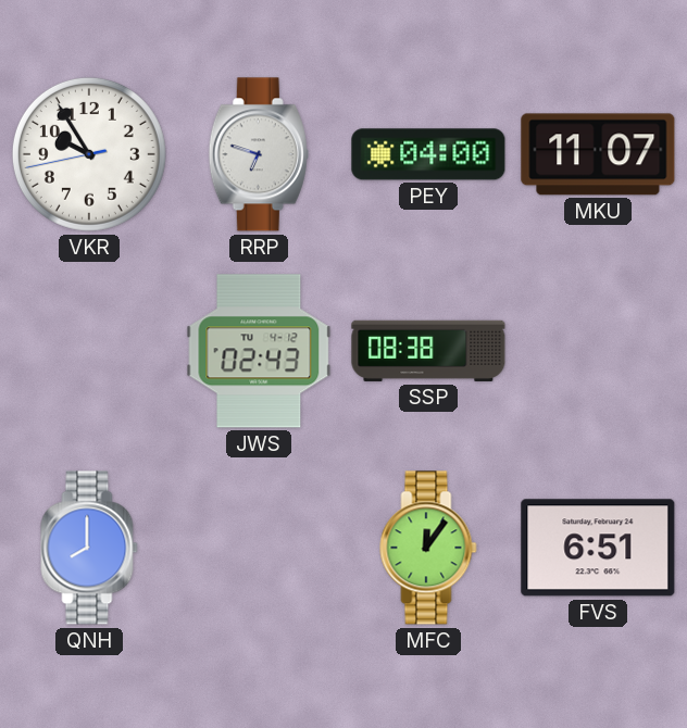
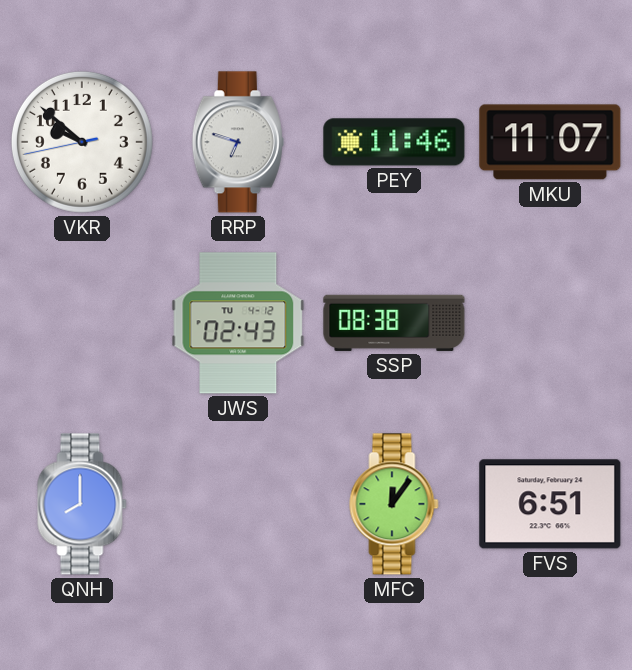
VKR: 9:54 -> 9:51
PEY: 04:00 -> 11:46
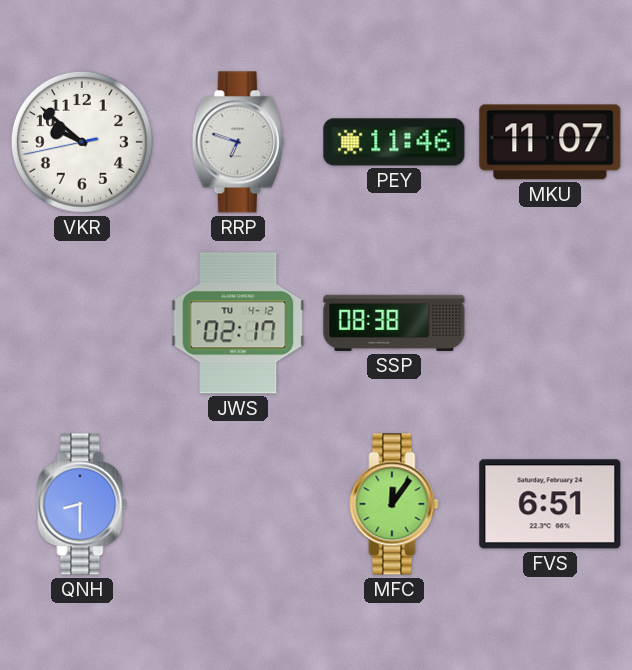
JWS: 02:43 -> 02:17
QNH: 8:00 -> 8:30
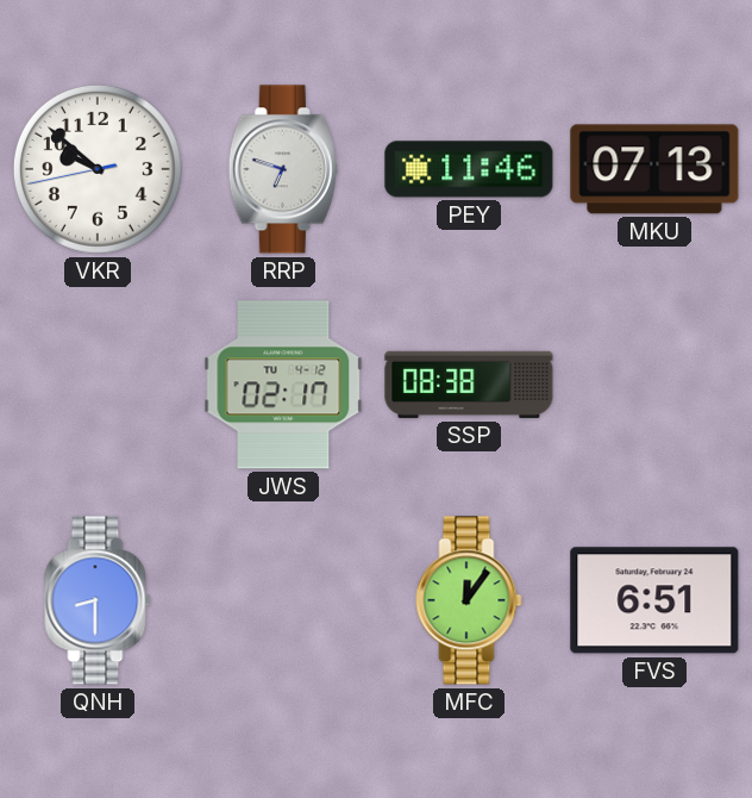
MKU: 11:07 -> 07:13
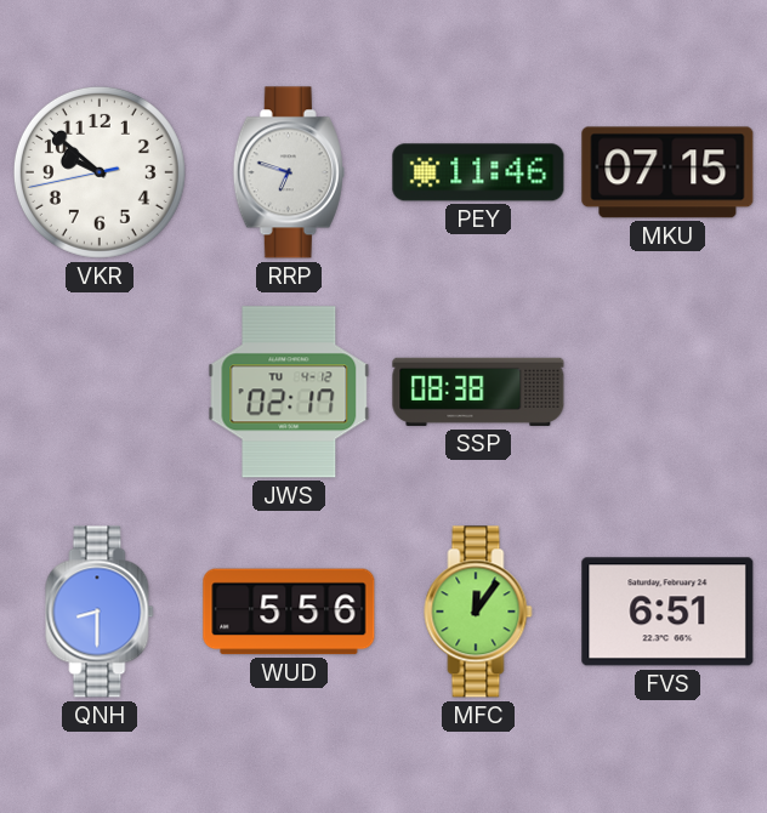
MKU: 07:13 -> 07:15
WUD: none -> 5:56
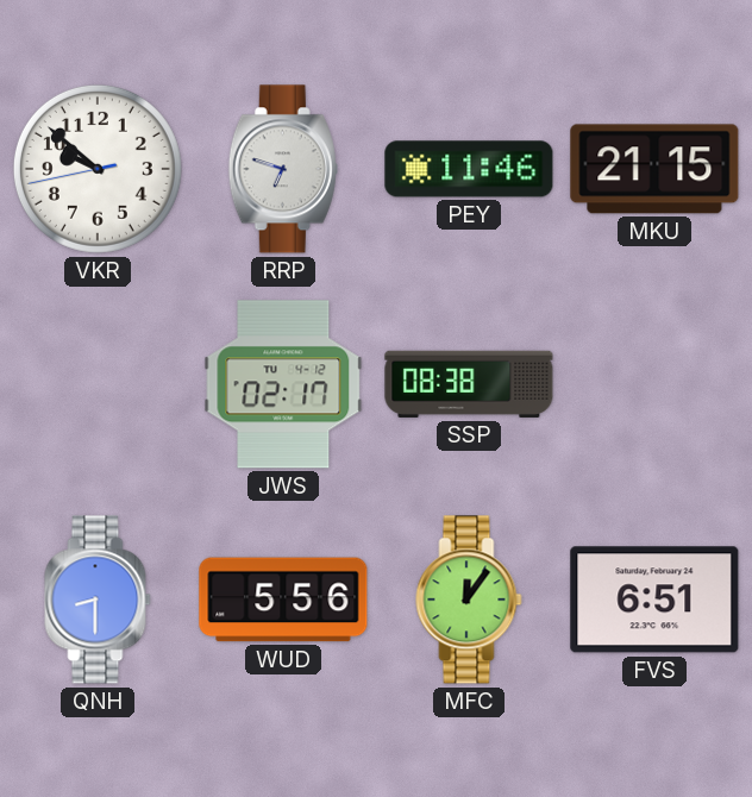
MKU: 07:15 -> 21:15
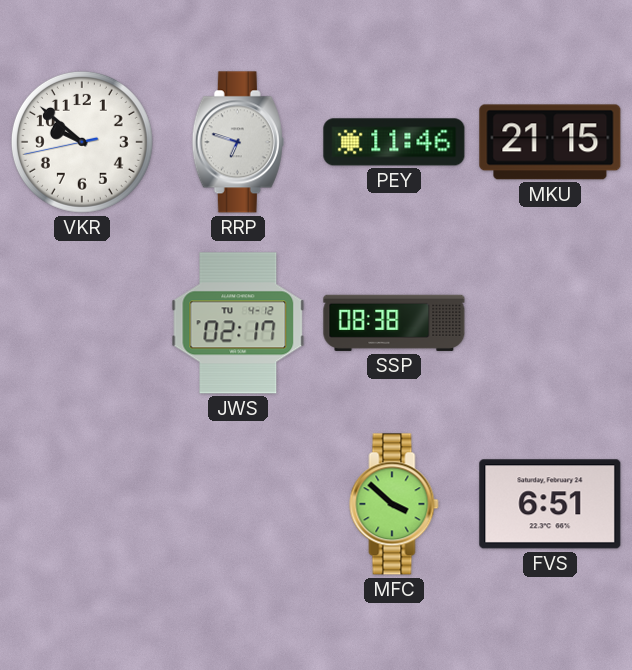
QNH: 8:30 -> none
WUD: 5:56 -> none
MFC: 12:06 -> 3:52
